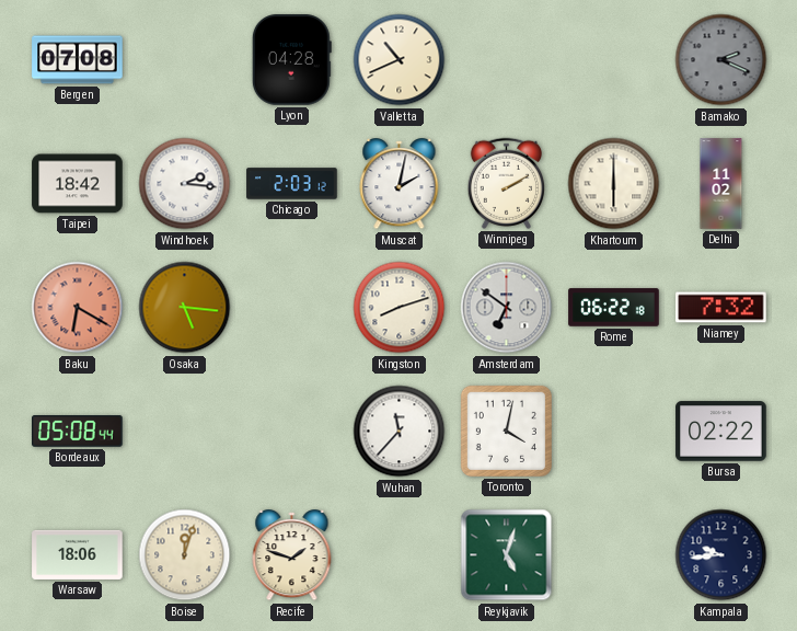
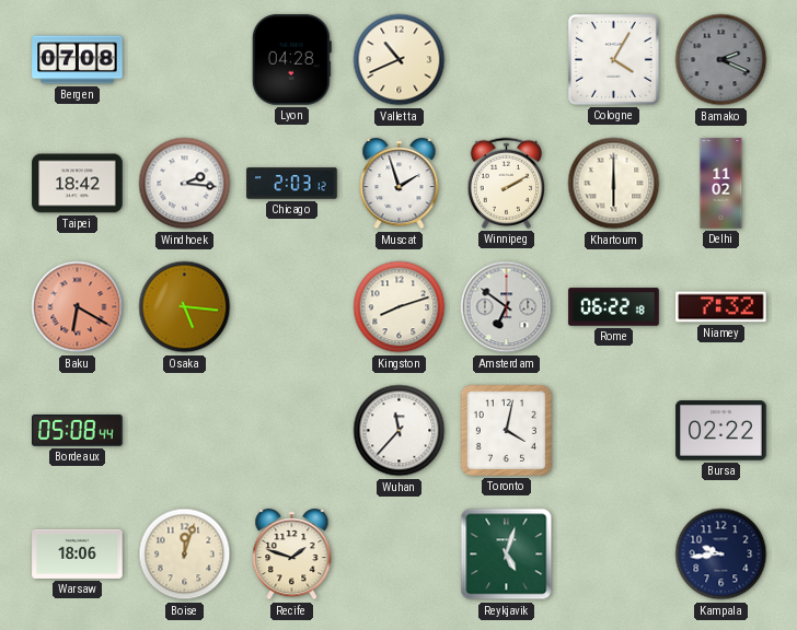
Cologne: none -> 4:05
Muscat: 2:02 -> 1:57
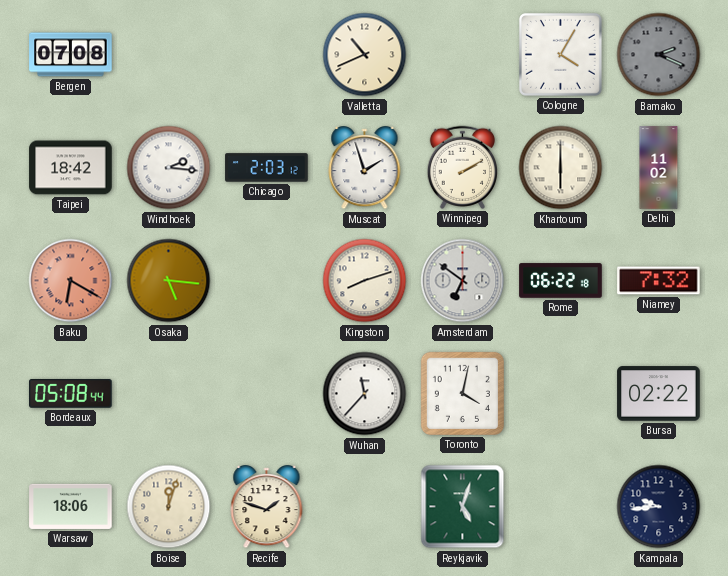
Lyon: 04:28 -> none
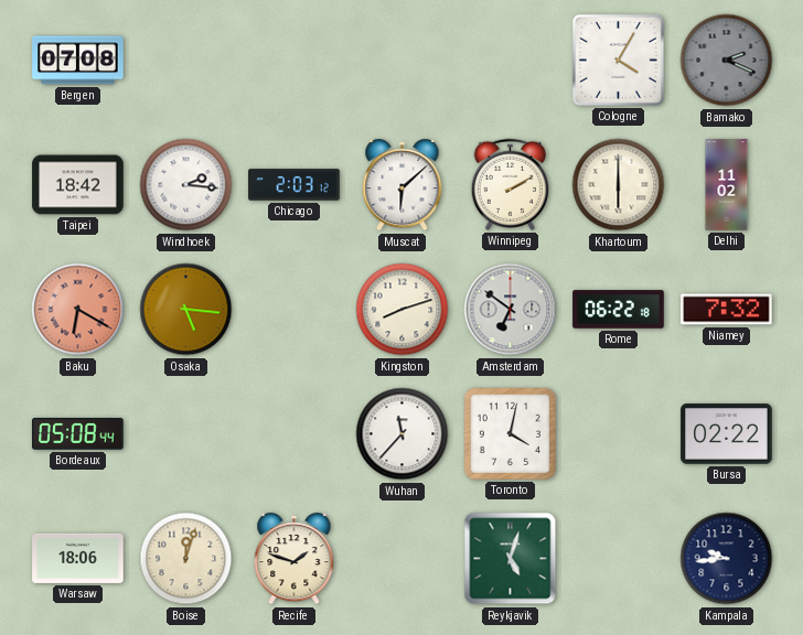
Valletta: 10:41 -> none
Muscat: 1:57 -> 6:08
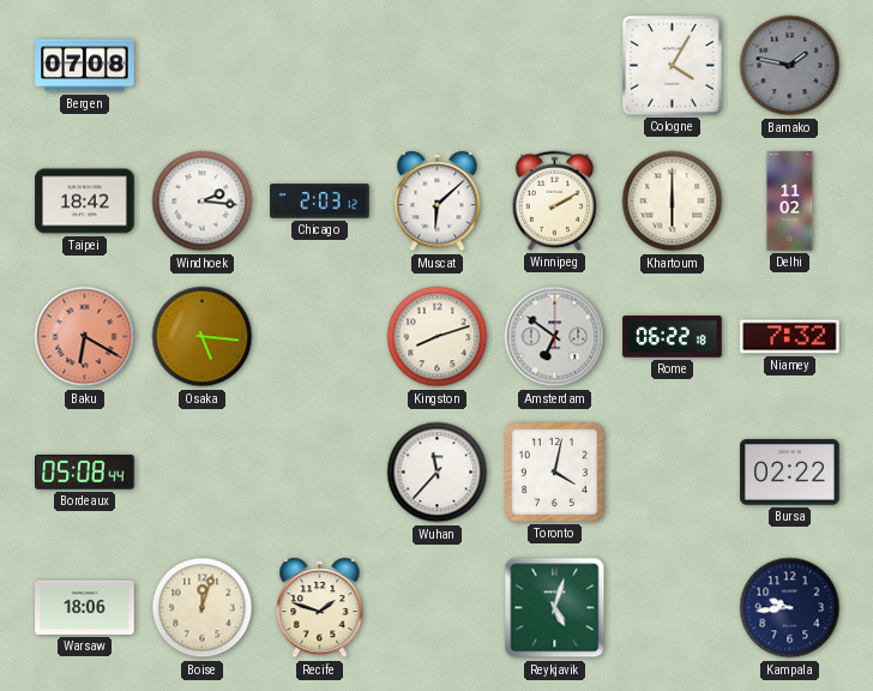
Bamako: 2:19 -> 1:47
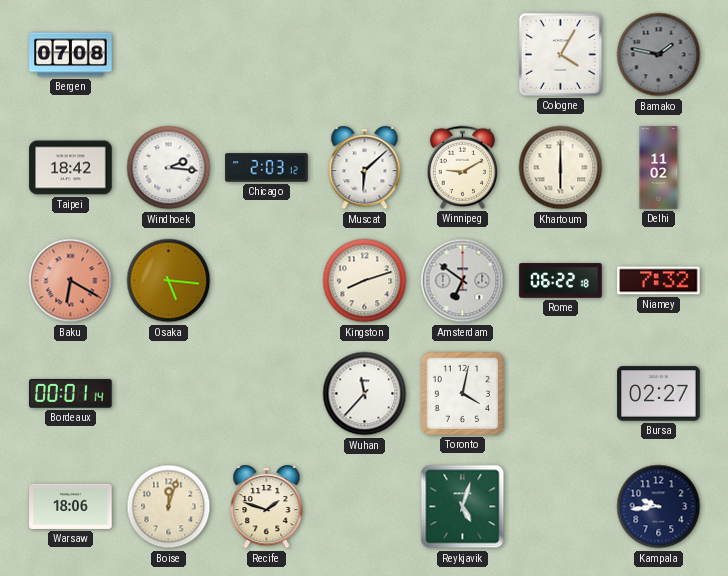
Winnipeg: 2:10 -> 9:10
Bordeaux: 05:08 -> 00:01
Bursa: 02:22 -> 02:27
